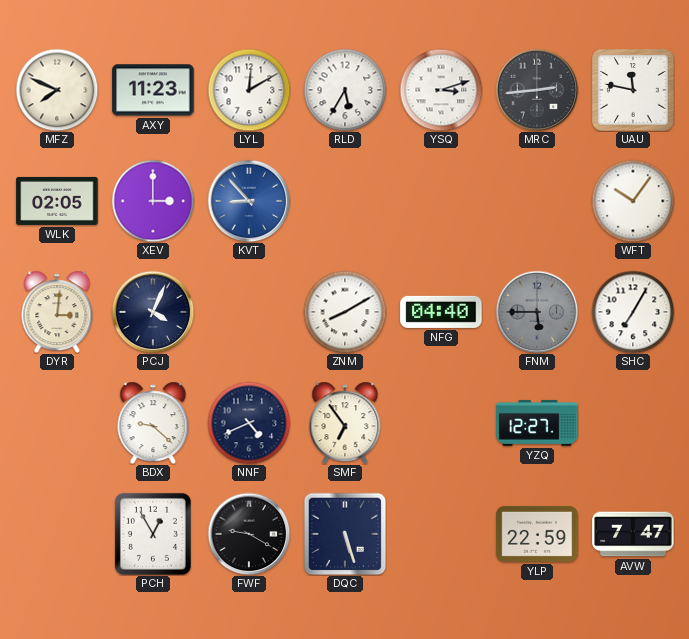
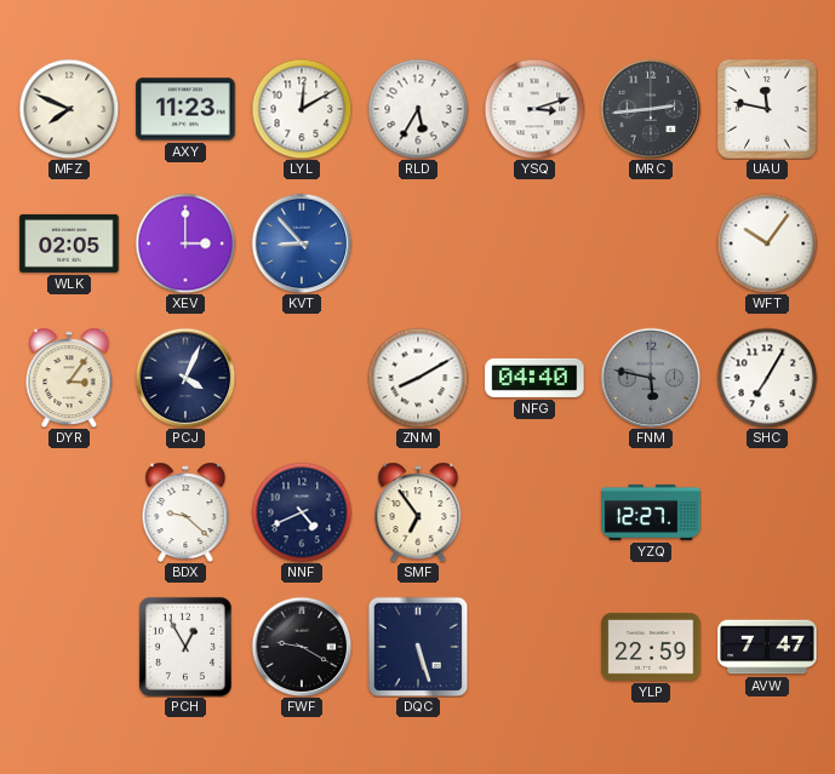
DYR: 3:01 -> 3:06
FNM: 5:45 -> 5:47
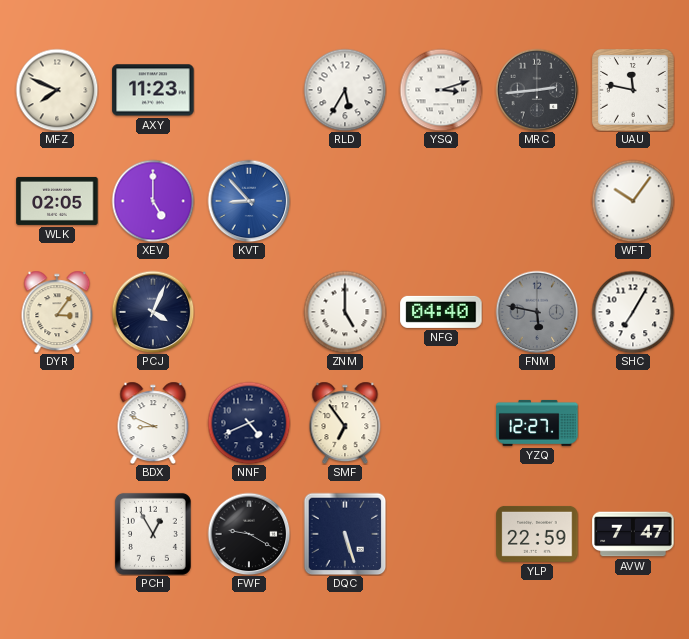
LYL: 12:10 -> none
XEV: 3:00 -> 5:00
ZNM: 8:10 -> 5:00
BDX: 9:22 -> 8:49
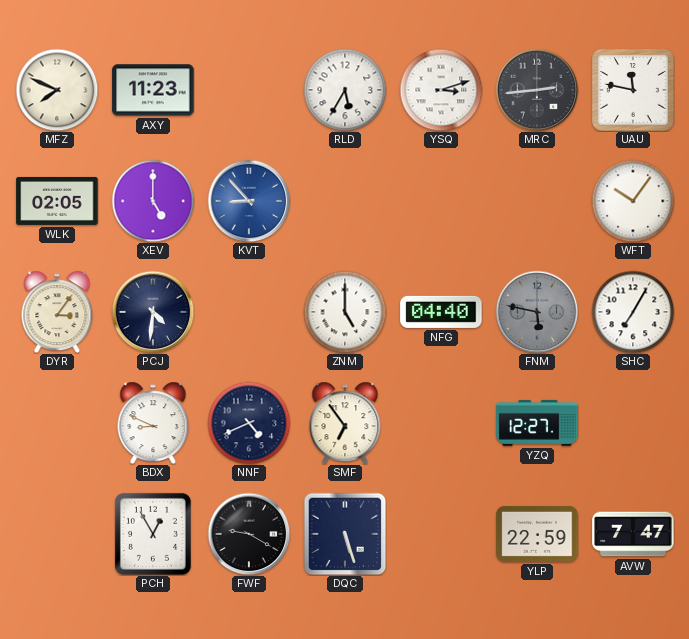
PCJ: 4:04 -> 4:31
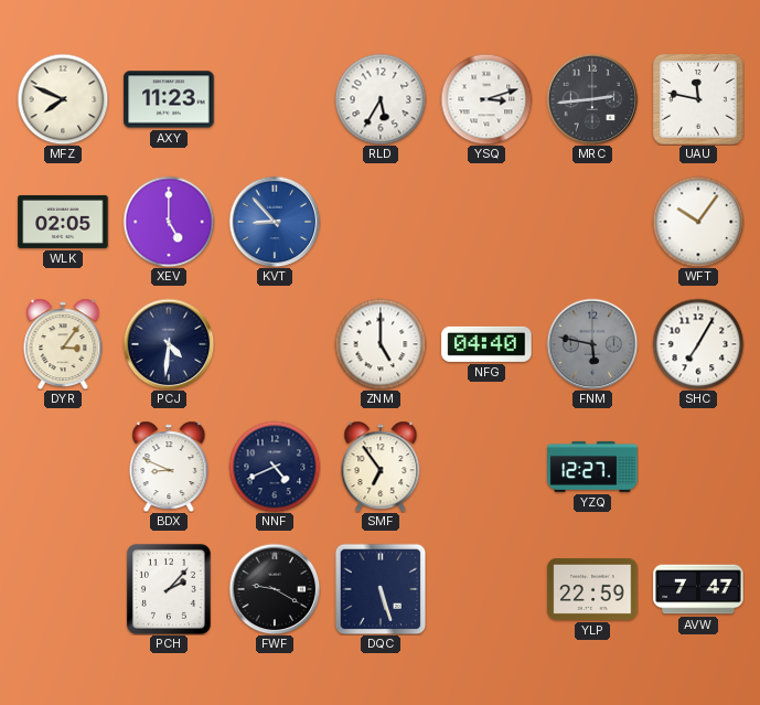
PCH: 12:55 -> 2:07
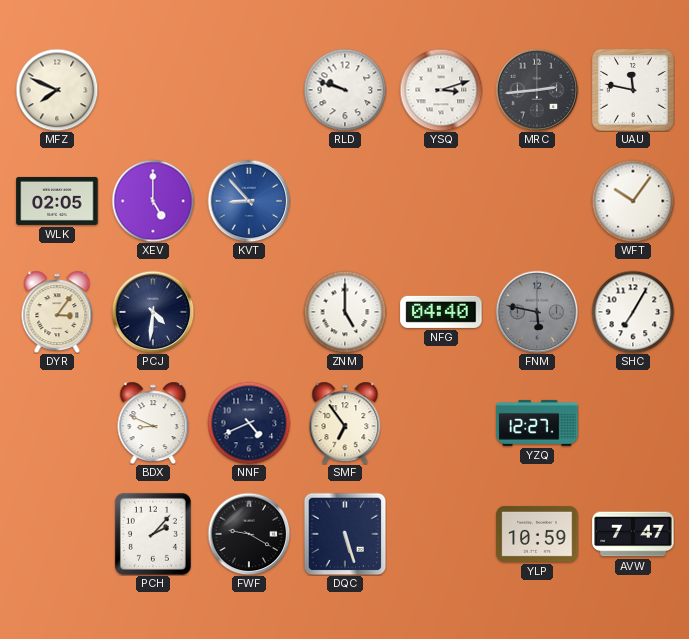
AXY: 11:23 -> none
RLD: 5:35 -> 9:48
YLP: 22:59 -> 10:59
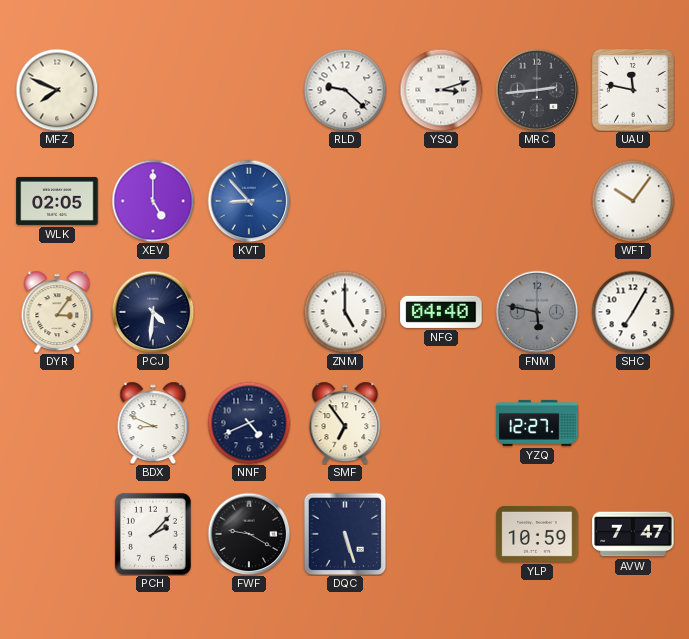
RLD: 9:48 -> 9:22
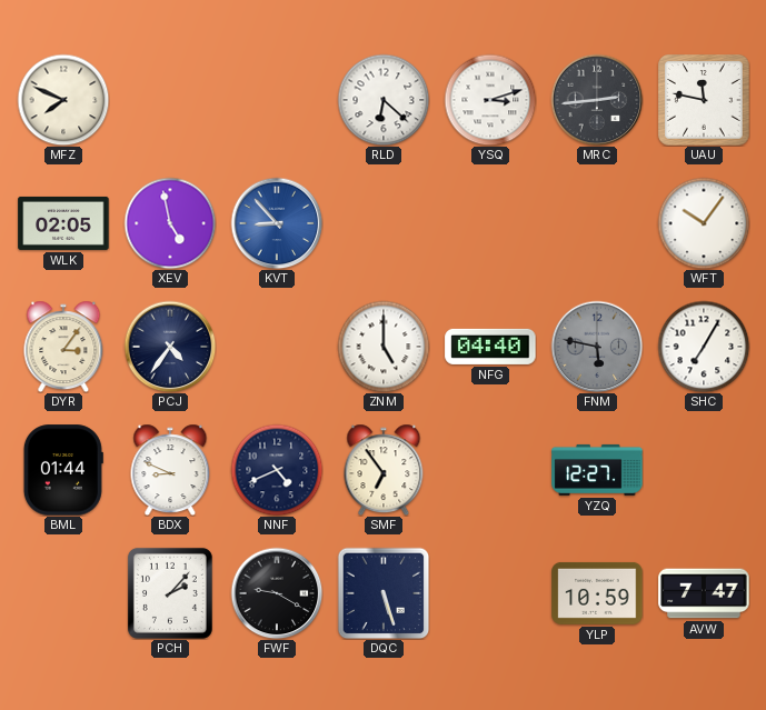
RLD: 9:22 -> 6:22
XEV: 5:00 -> 4:58
PCJ: 4:31 -> 4:36
BML: none -> 01:44
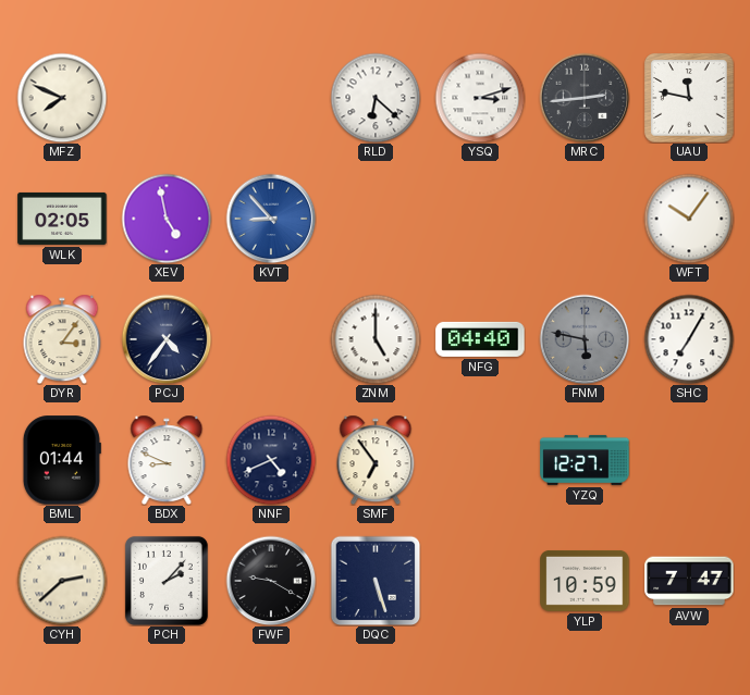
CYH: none -> 2:38
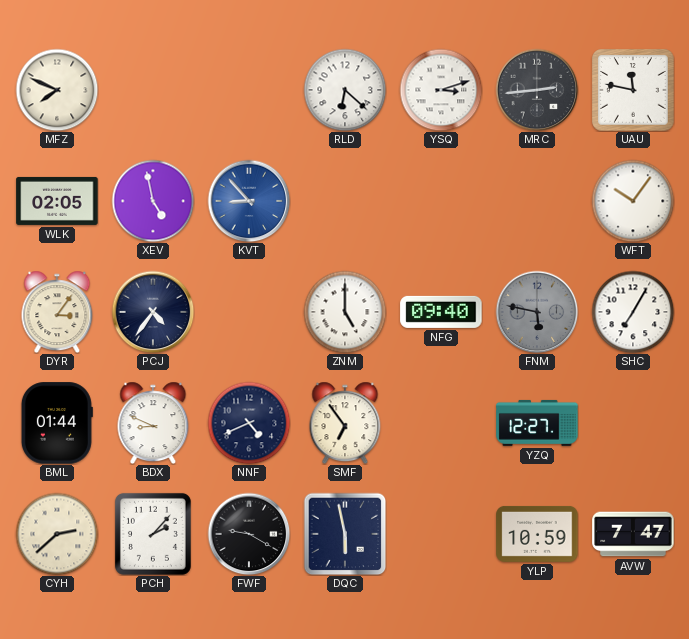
NFG: 04:40 -> 09:40
DQC: 5:27 -> 5:58
